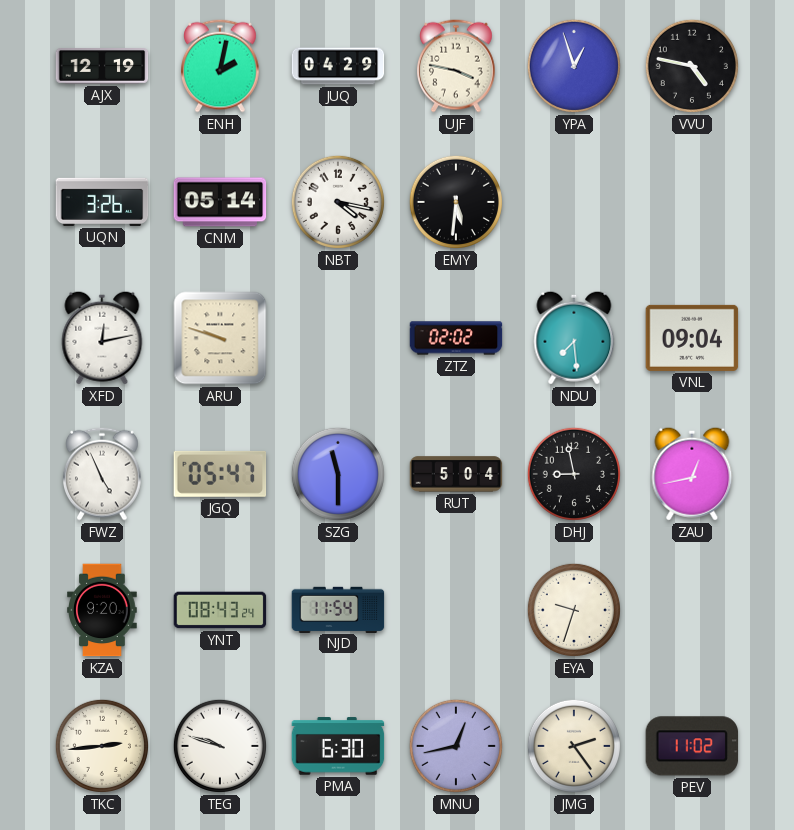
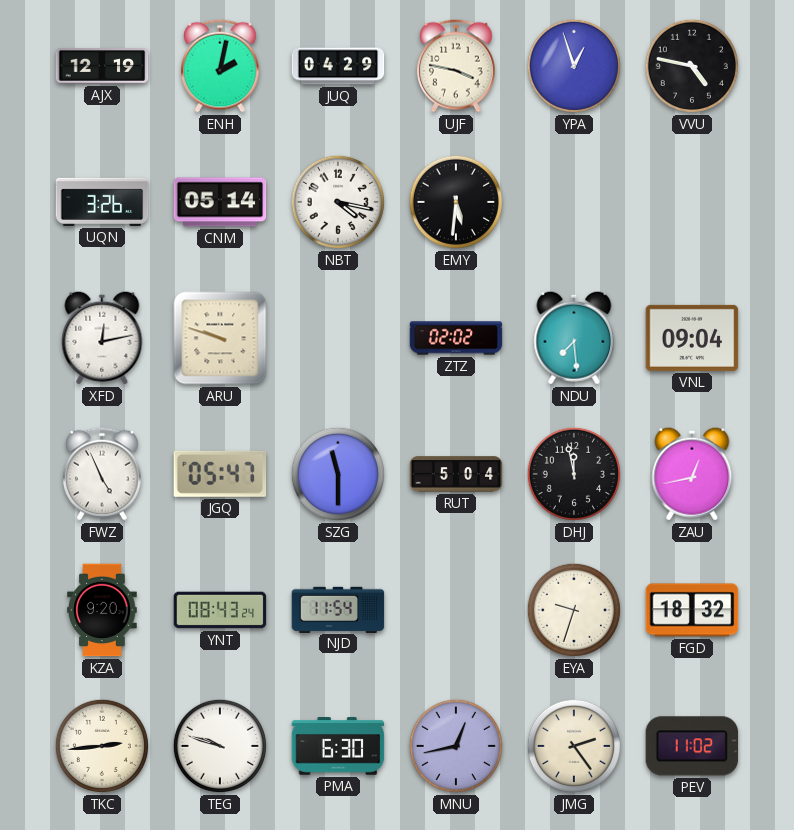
DHJ: 8:58 -> 11:58
FGD: none -> 18:32
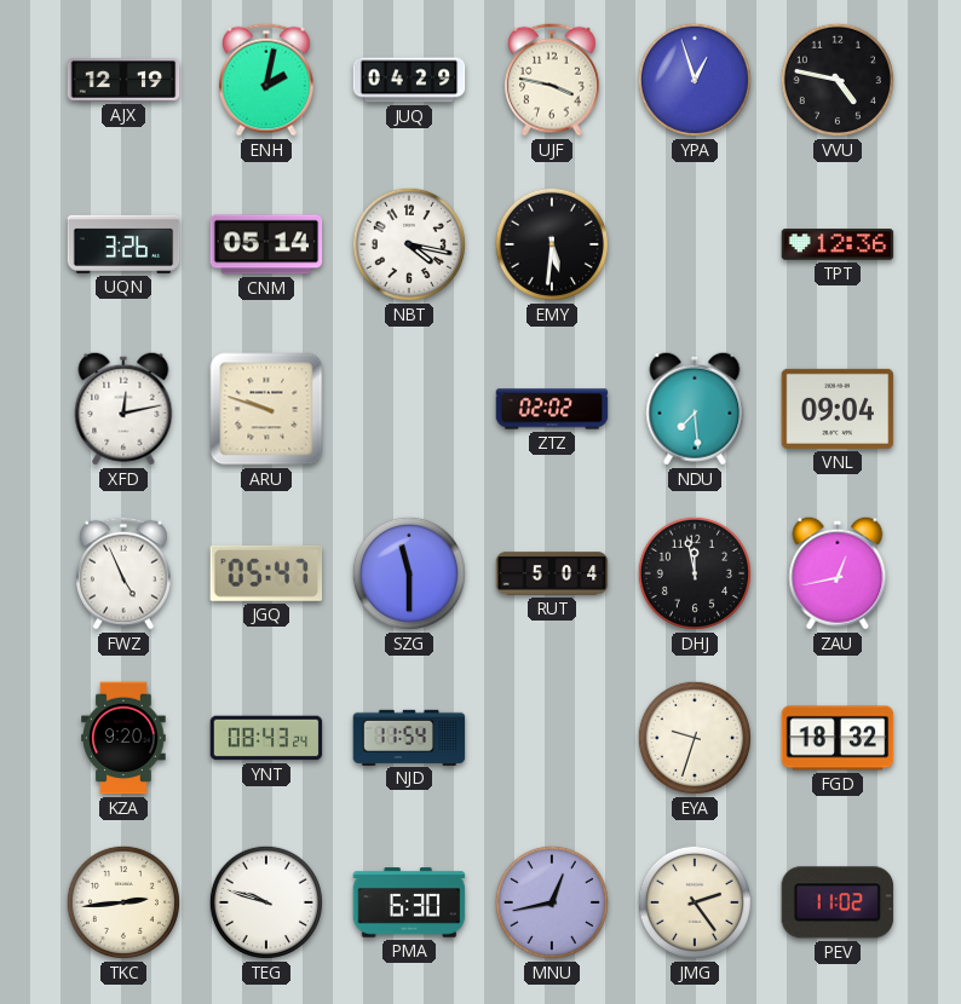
TPT: none -> 12:36
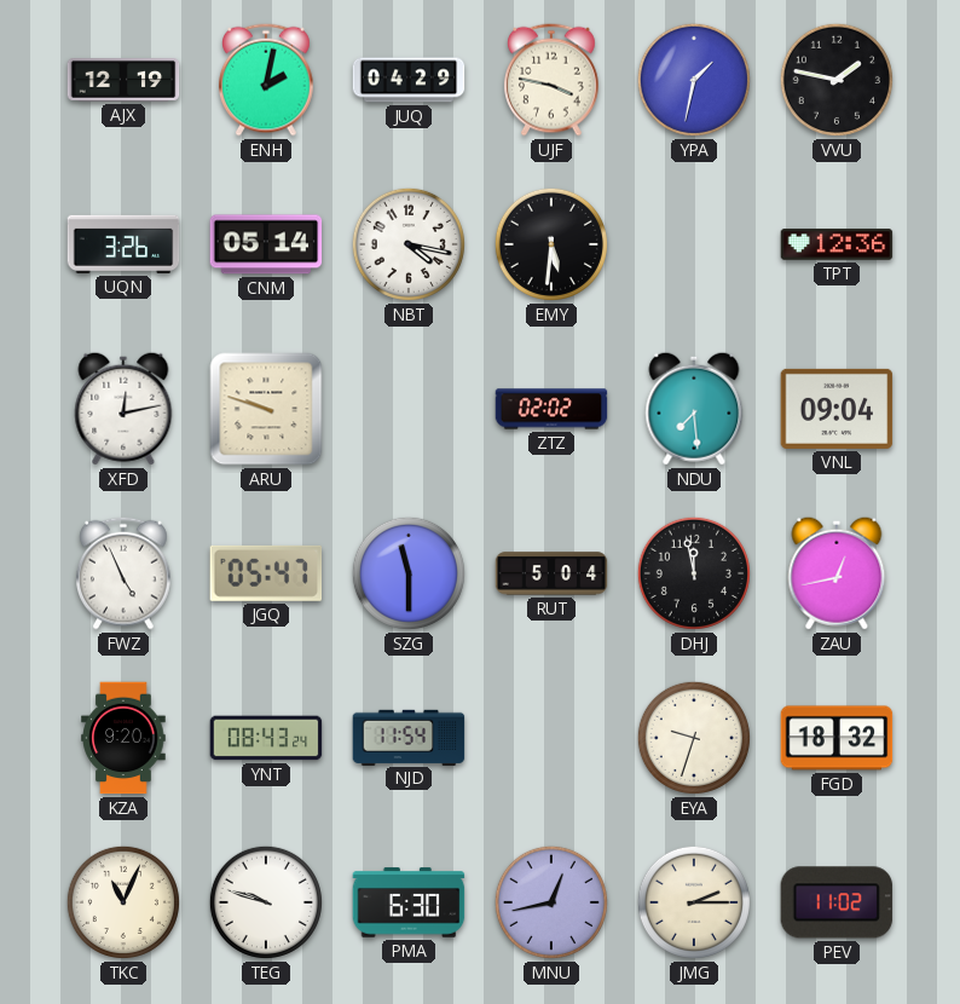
YPA: 12:57 -> 1:32
VVU: 4:47 -> 1:47
TKC: 2:44 -> 11:04
JMG: 2:24 -> 2:15
